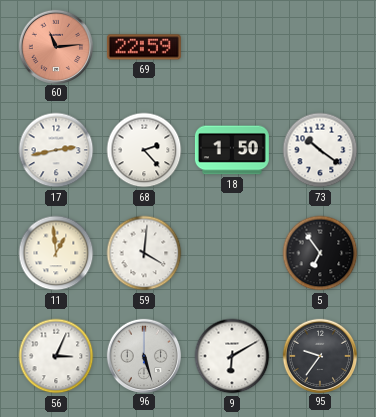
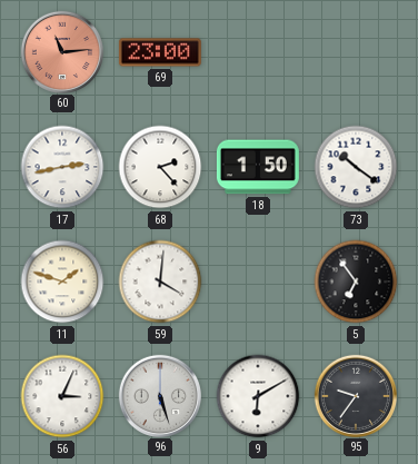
69: 22:59 -> 23:00
11: 12:59 -> 1:48
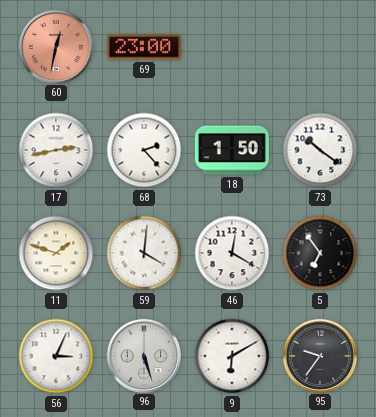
60: 11:14 -> 12:32
46: none -> 12:20
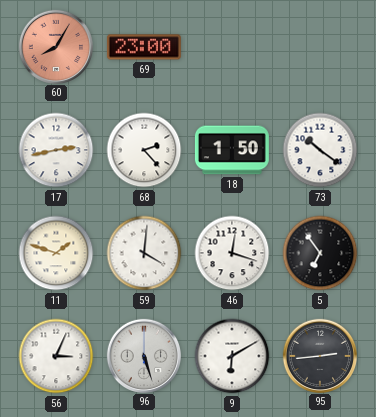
60: 12:32 -> 8:05
46: 12:20 -> 12:18
95: 9:36 -> 2:44
